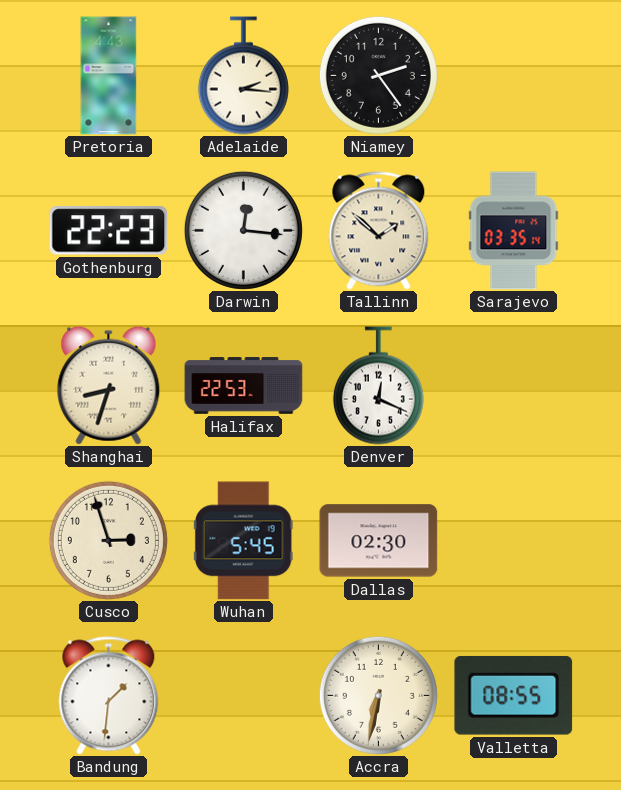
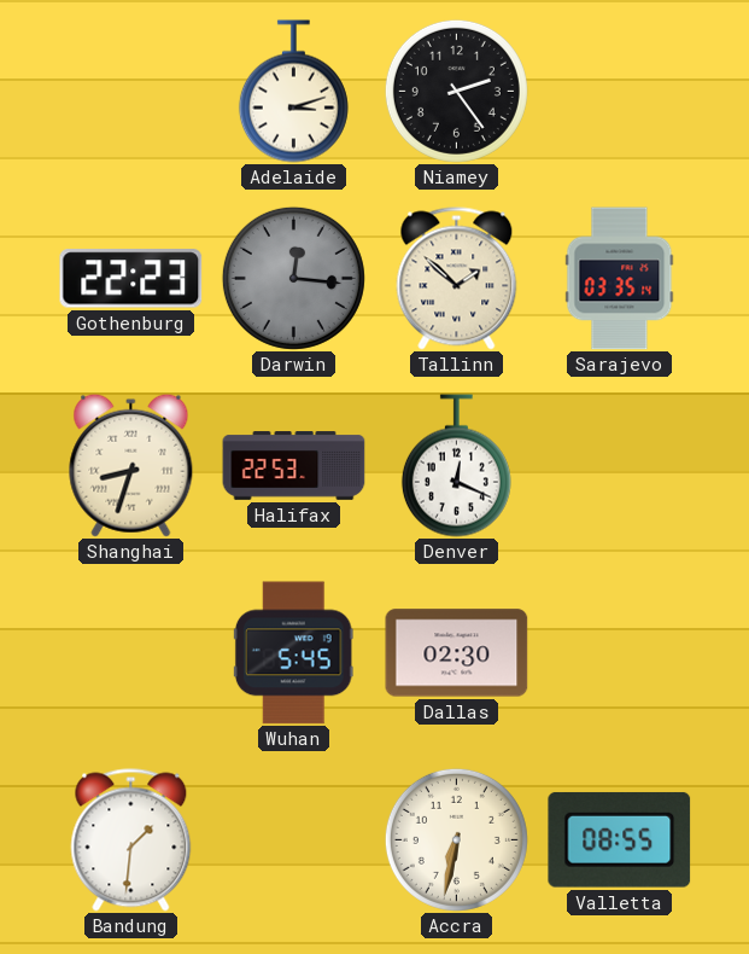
Pretoria: 4:43 -> none
Adelaide: 2:16 -> 3:12
Darwin dial: white -> grey
Cusco: 2:57 -> none
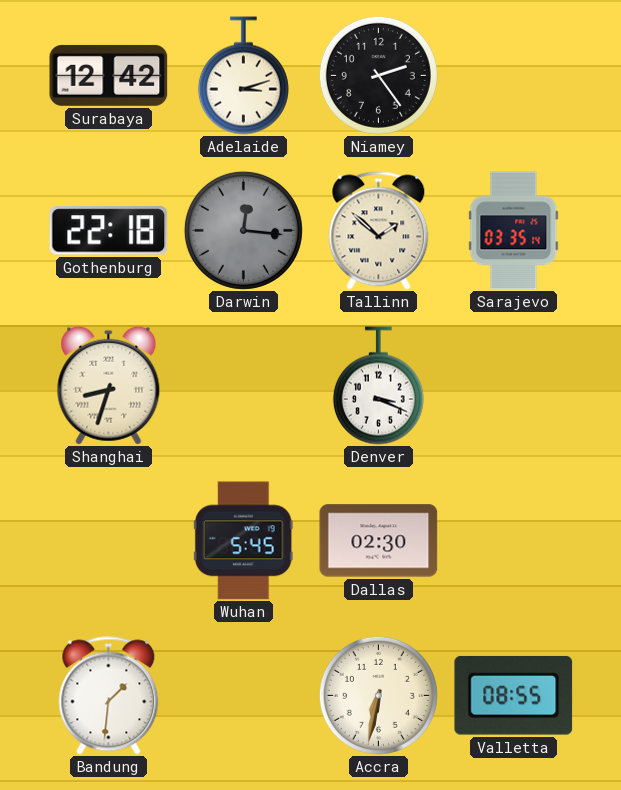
Surabaya: none -> 12:42
Gothenburg: 22:23 -> 22:18
Halifax: 22:53 -> none
Denver: 12:19 -> 3:19
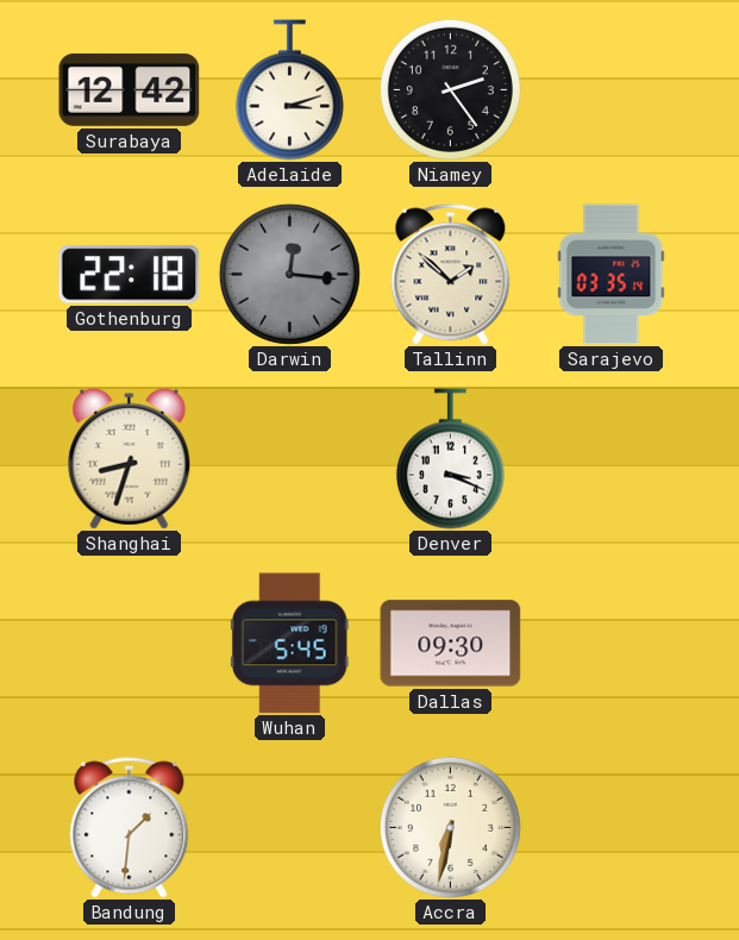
Dallas: 02:30 -> 09:30
Valletta: 08:55 -> none
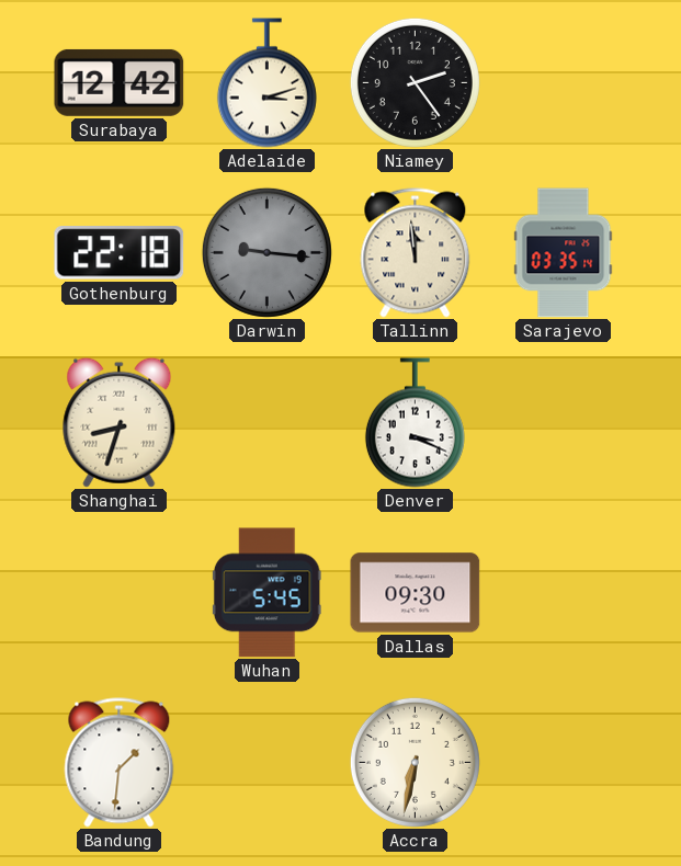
Darwin: 12:16 -> 9:16
Tallinn: 1:52 -> 11:59
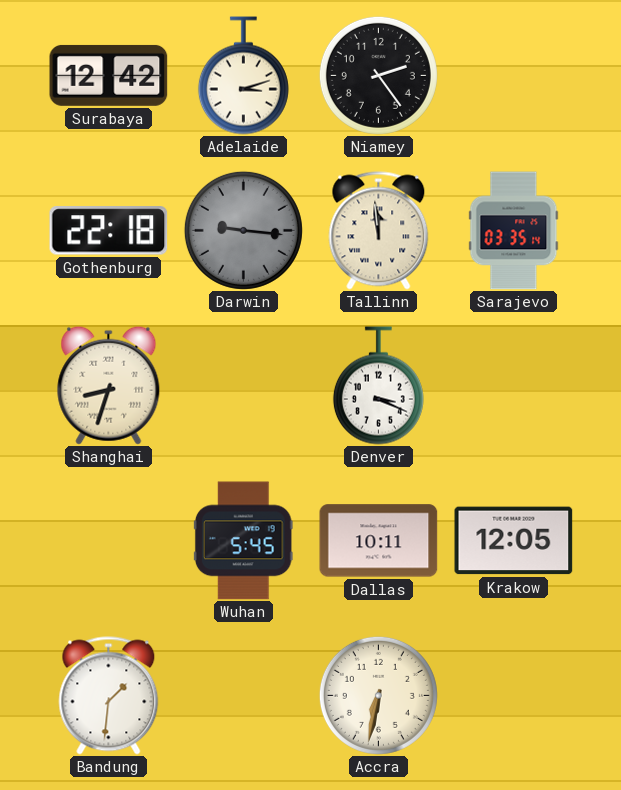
Dallas: 09:30 -> 10:11
Krakow: none -> 12:05
